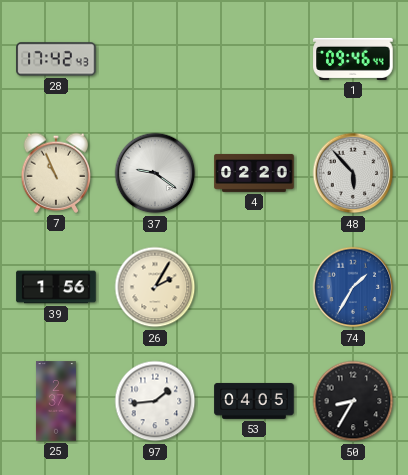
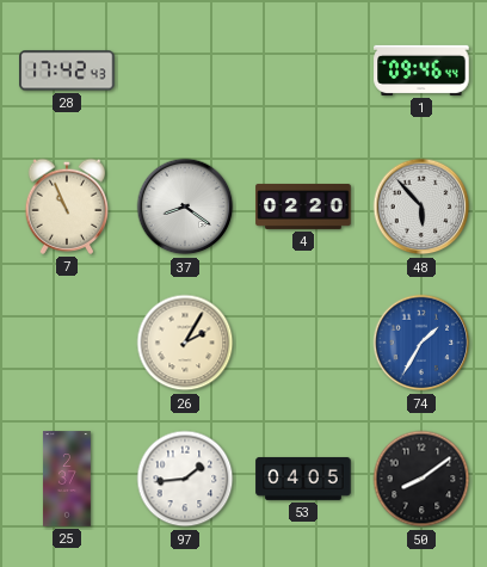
37: 9:21 -> 8:21
39: 1:56 -> none
50: 8:35 -> 8:09
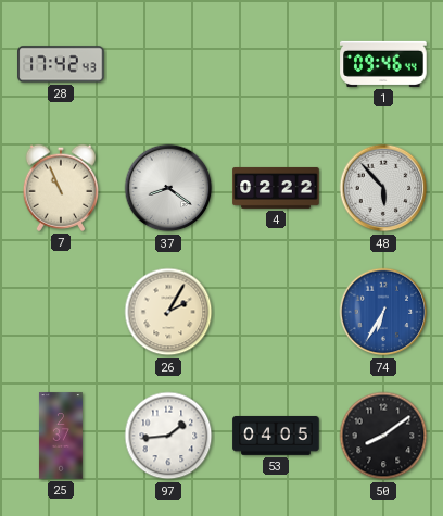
4: 02:20 -> 02:22
74: 1:35 -> 6:35
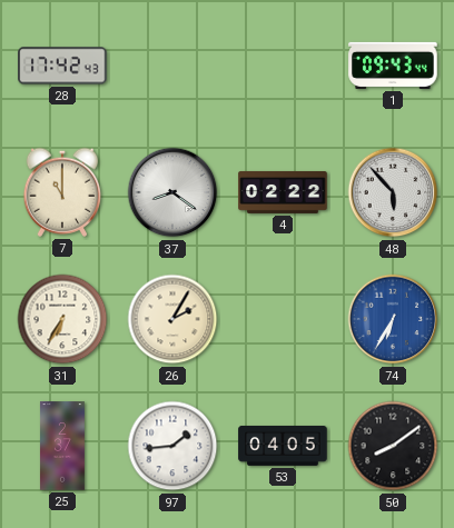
1: 09:46 -> 09:43
7: 10:56 -> 11:00
31: none -> 6:35
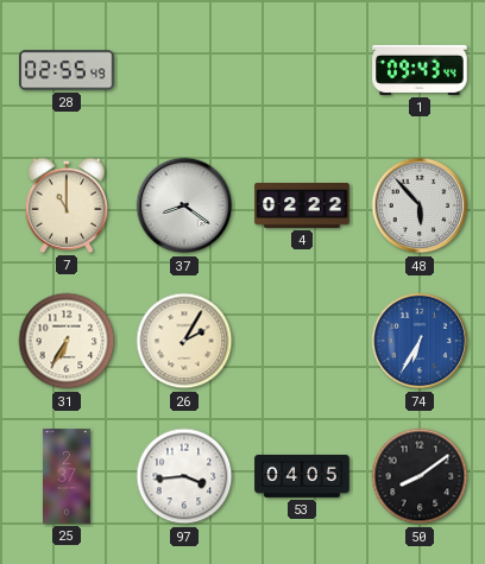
28: 17:42 -> 02:55
97: 1:44 -> 3:44
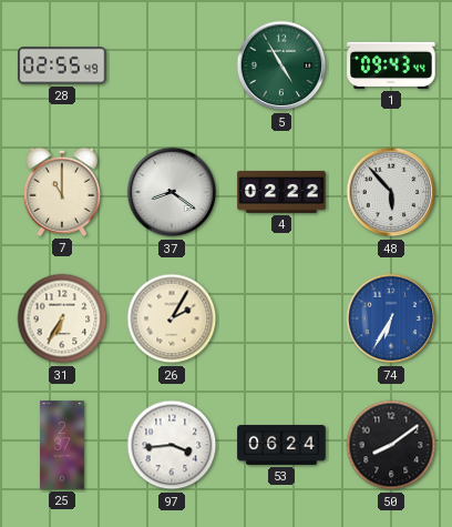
5: none -> 4:55
53: 04:05 -> 06:24
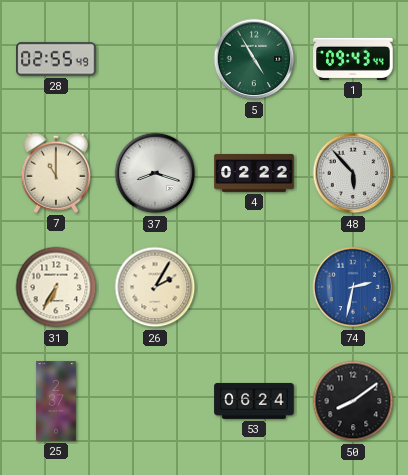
37: 8:21 -> 8:18
74: 6:35 -> 2:32
97: 3:44 -> none
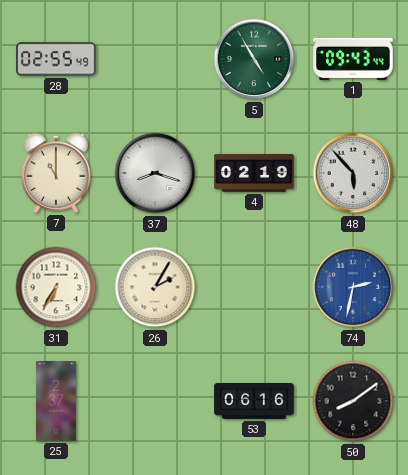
4: 02:22 -> 02:19
53: 06:24 -> 06:16
